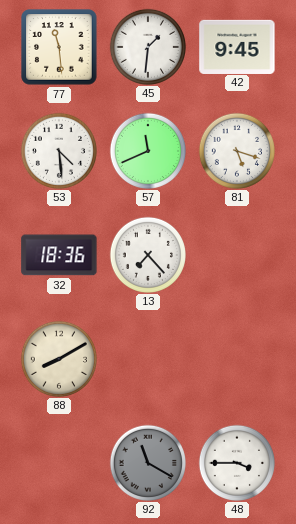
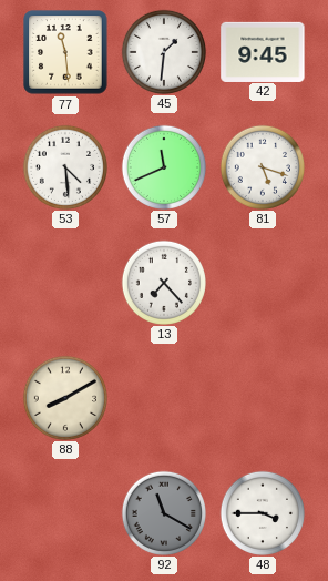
32: 18:36 -> none
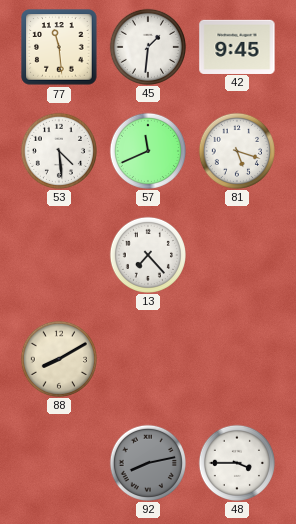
92: 11:20 -> 8:13
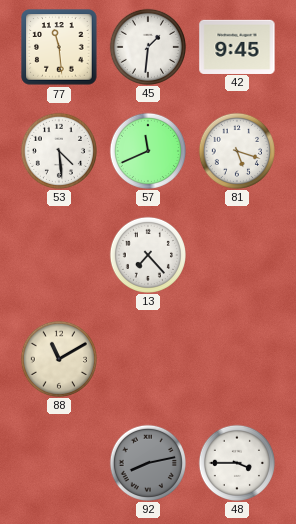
88: 8:10 -> 11:10
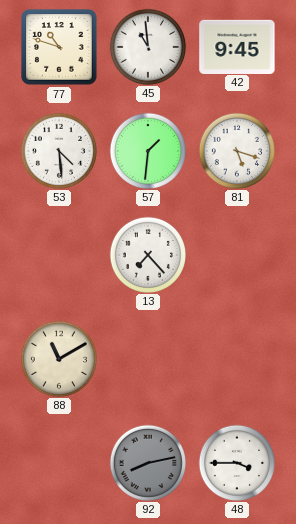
77: 11:29 -> 10:48
45: 1:31 -> 10:59
57: 11:41 -> 1:31
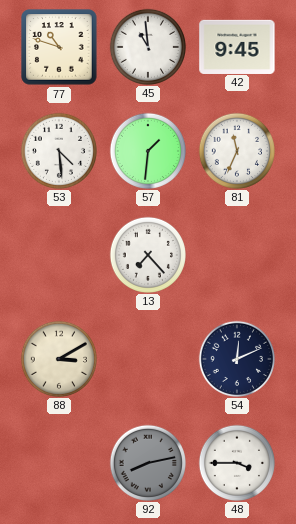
81: 5:18 -> 11:34
88: 11:10 -> 3:10
54: none -> 12:11
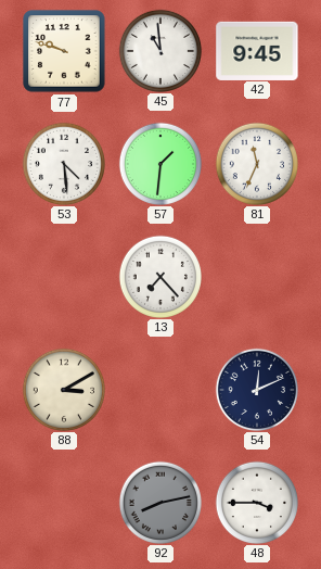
77: 10:48 -> 9:48
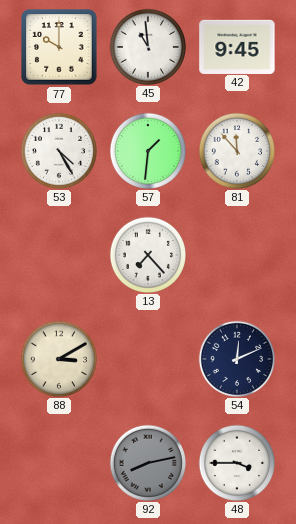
77: 9:48 -> 10:00
53: 4:29 -> 4:25
81: 11:34 -> 11:53
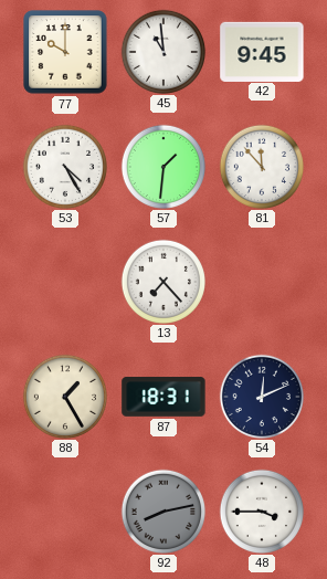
88: 3:10 -> 1:25
87: none -> 18:31
